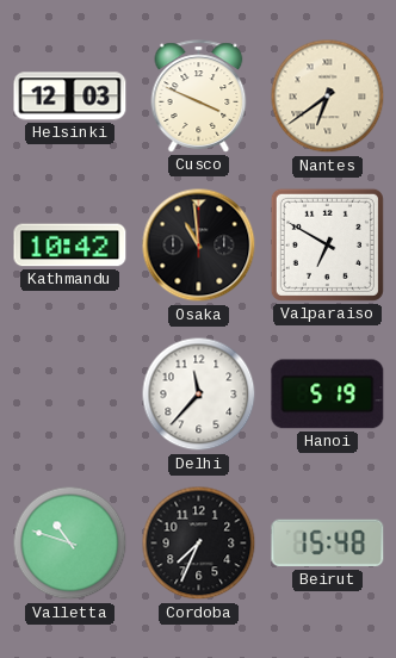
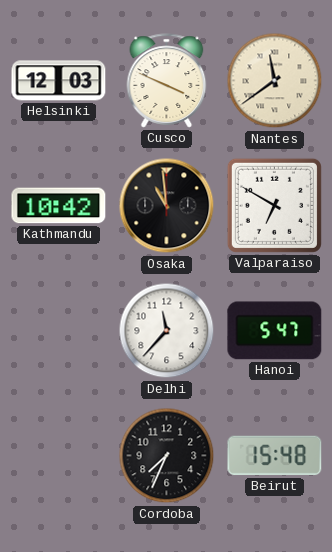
Nantes: 6:39 -> 11:39
Hanoi: 5:19 -> 5:47
Valletta: 10:48 -> none
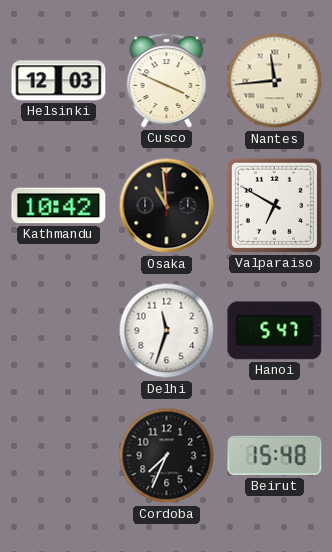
Nantes: 11:39 -> 11:44
Delhi: 11:37 -> 11:33
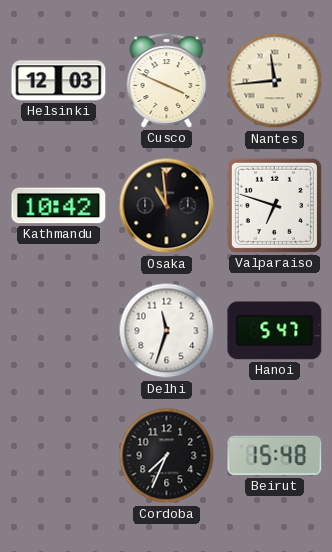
Valparaiso: 6:50 -> 6:48
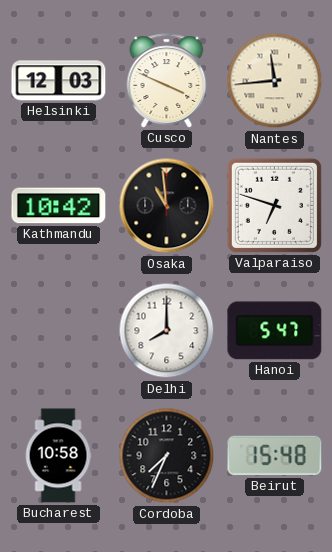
Delhi: 11:33 -> 8:00
Bucharest: none -> 10:58
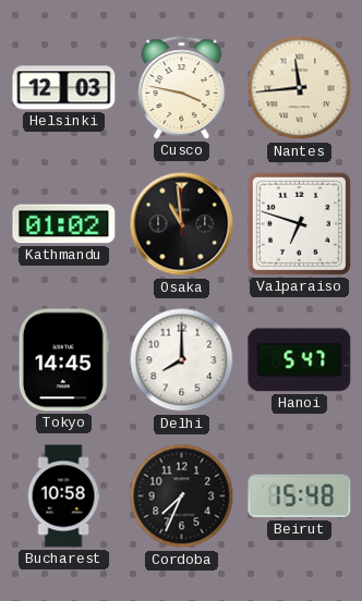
Cusco: 3:49 -> 3:47
Kathmandu: 10:42 -> 01:02
Tokyo: none -> 14:45
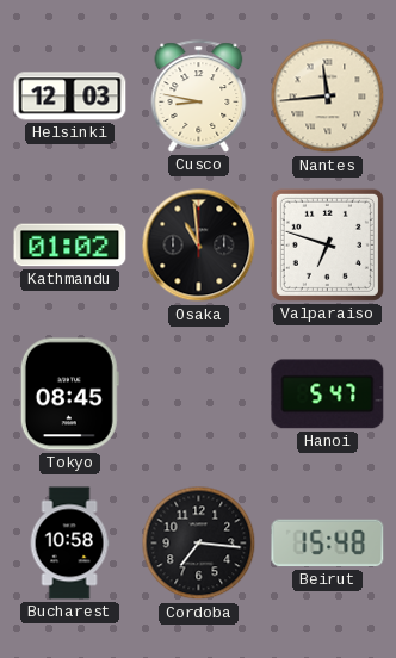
Cusco: 3:47 -> 8:47
Tokyo: 14:45 -> 08:45
Delhi: 8:00 -> none
Cordoba: 7:34 -> 7:16
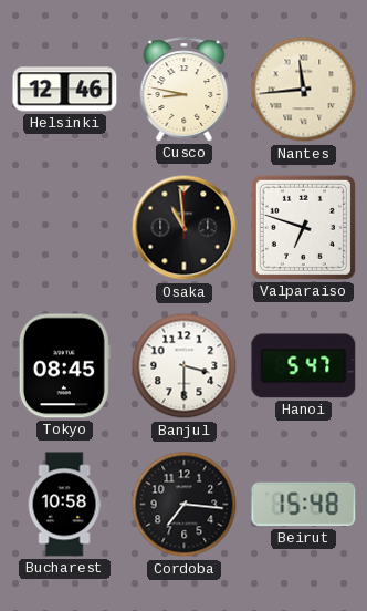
Helsinki: 12:03 -> 12:46
Kathmandu: 01:02 -> none
Banjul: none -> 3:30
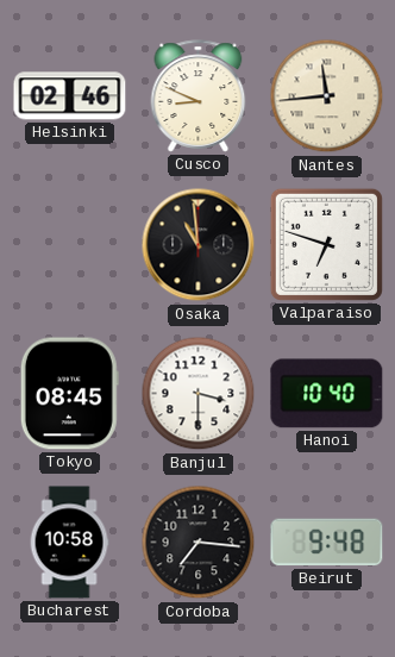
Helsinki: 12:46 -> 02:46
Cusco: 8:47 -> 8:49
Hanoi: 5:47 -> 10:40
Beirut: 15:48 -> 9:48
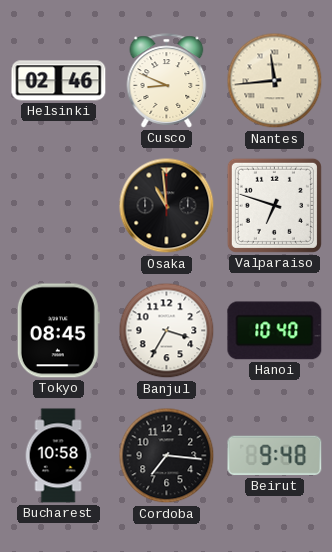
Banjul: 3:30 -> 3:35
